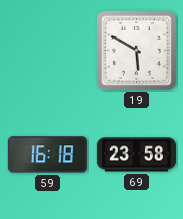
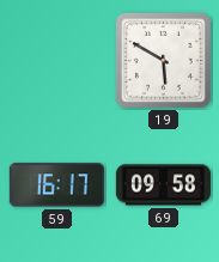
59: 16:18 -> 16:17
69: 23:58 -> 09:58
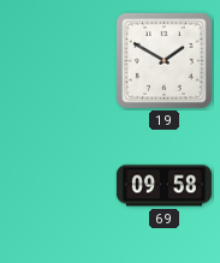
19: 5:50 -> 1:50
59: 16:17 -> none
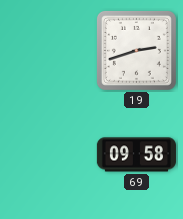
19: 1:50 -> 2:42
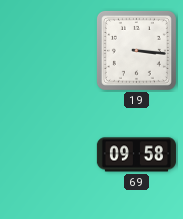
19: 2:42 -> 3:16
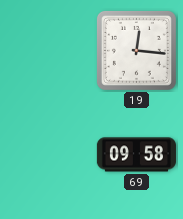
19: 3:16 -> 12:16
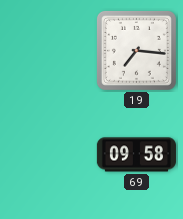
19: 12:16 -> 7:16
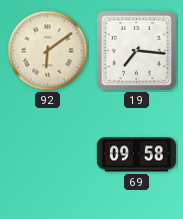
92: none -> 6:09
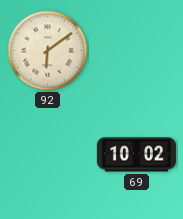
19: 7:16 -> none
69: 09:58 -> 10:02
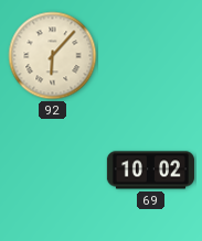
92: 6:09 -> 6:07
